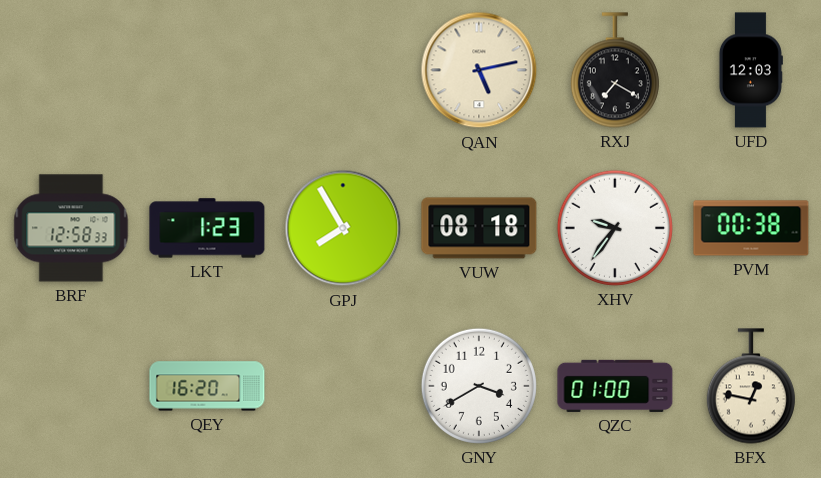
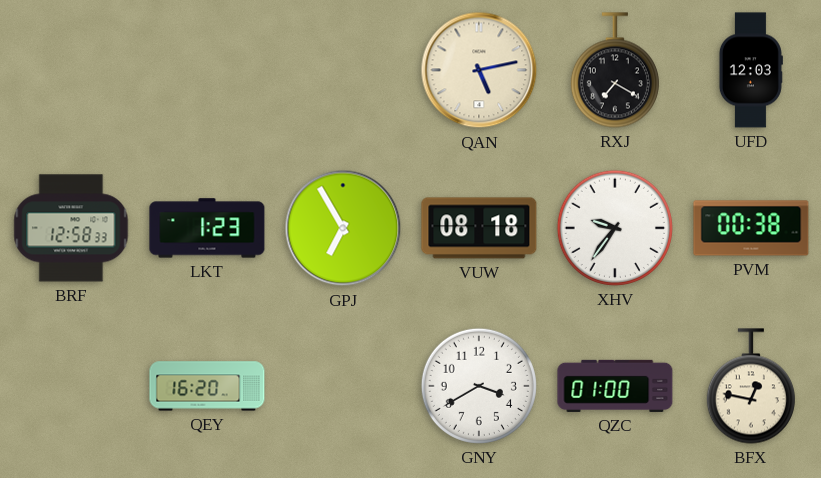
GPJ: 7:55 -> 6:55
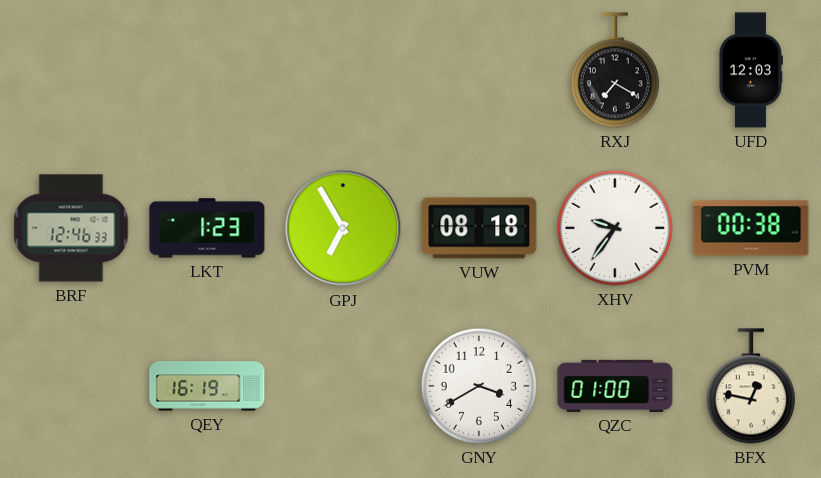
QAN: 5:13 -> none
BRF: 12:58 -> 12:46
QEY: 16:20 -> 16:19
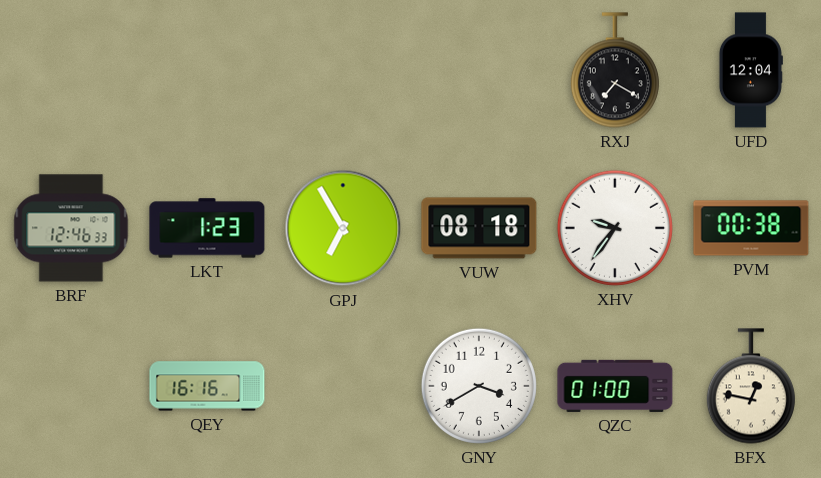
UFD: 12:03 -> 12:04
QEY: 16:19 -> 16:16
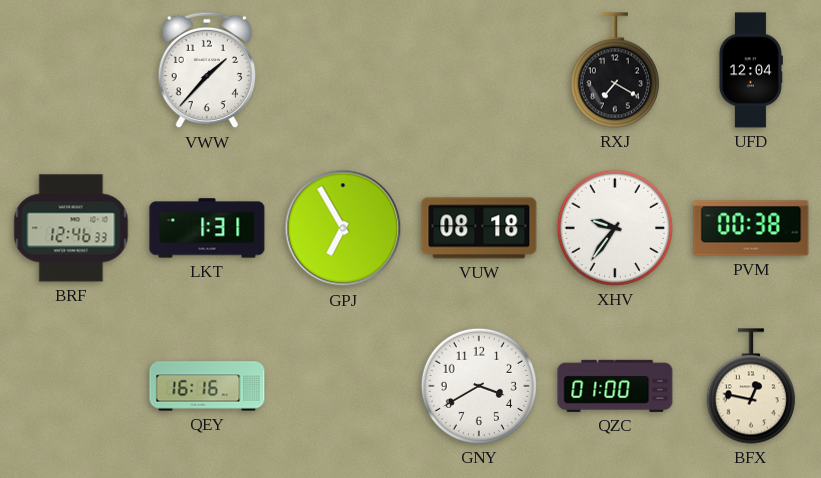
VWW: none -> 1:37
LKT: 1:23 -> 1:31
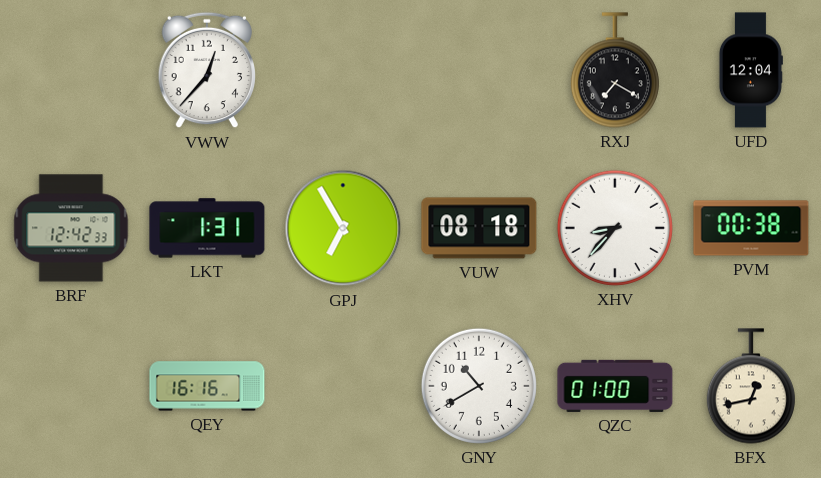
VWW: 1:37 -> 12:37
BRF: 12:46 -> 12:42
XHV: 9:36 -> 8:37
GNY: 3:40 -> 10:40
BFX: 12:47 -> 12:43
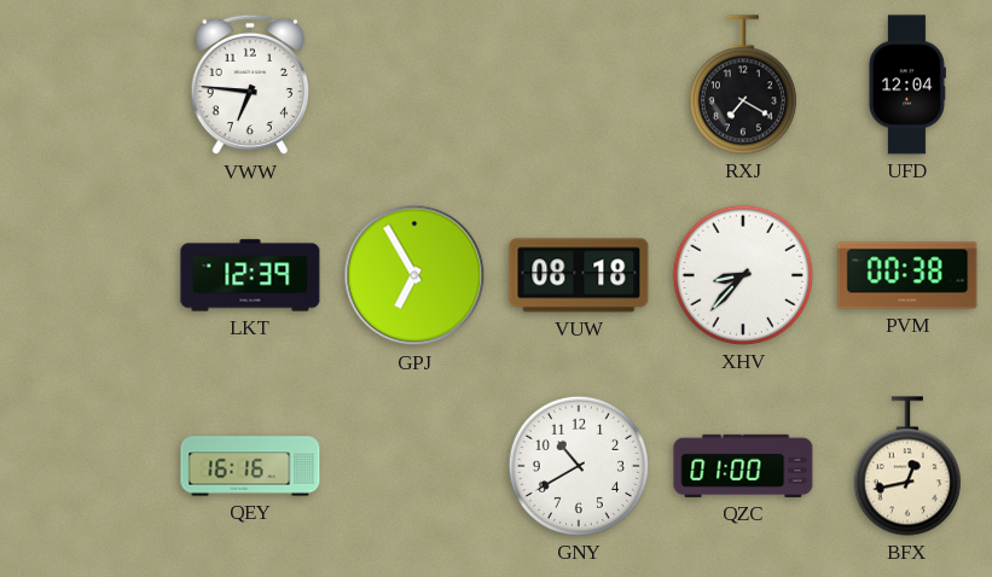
VWW: 12:37 -> 6:46
BRF: 12:42 -> none
LKT: 1:31 -> 12:39
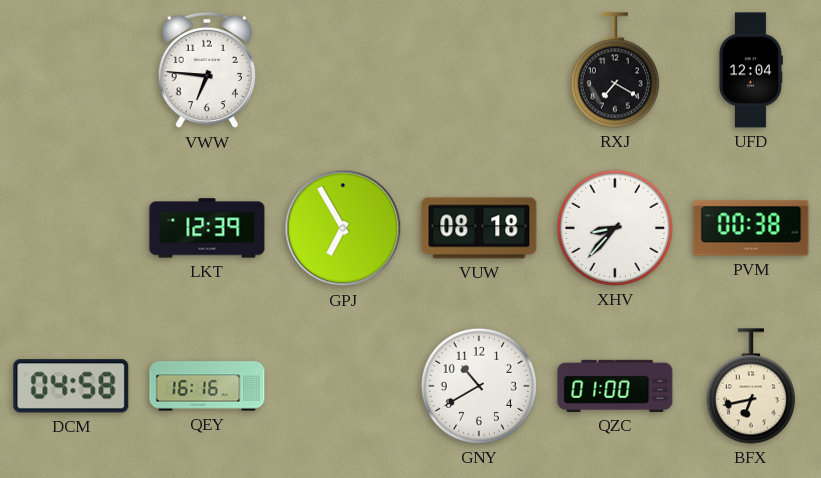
DCM: none -> 04:58
BFX: 12:43 -> 6:43
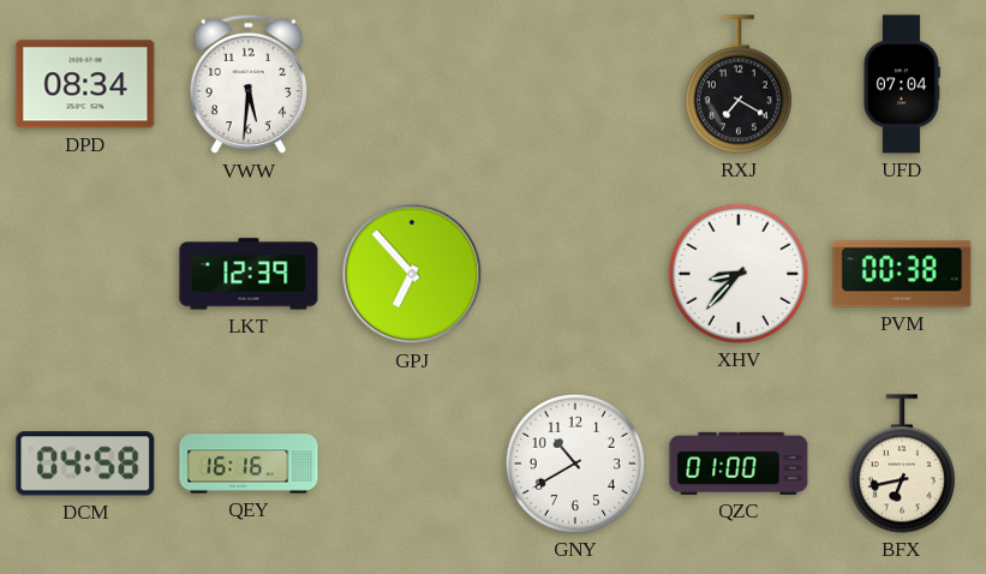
DPD: none -> 08:34
VWW: 6:46 -> 5:31
UFD: 12:04 -> 07:04
GPJ: 6:55 -> 6:53
VUW: 08:18 -> none
